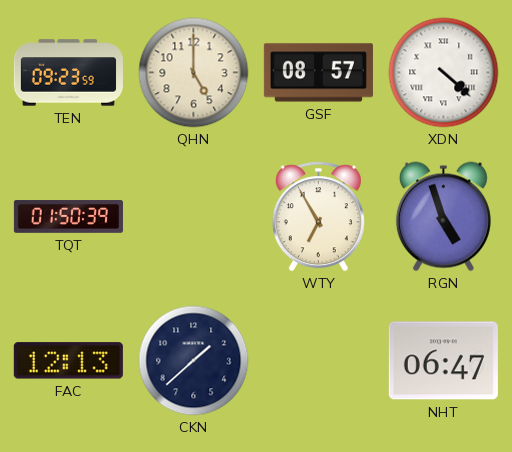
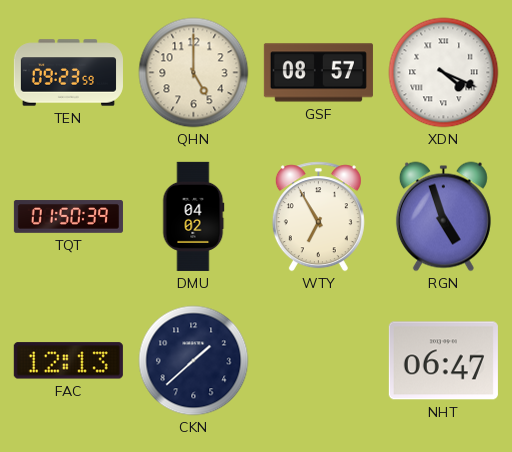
XDN: 4:22 -> 4:19
DMU: none -> 04:02
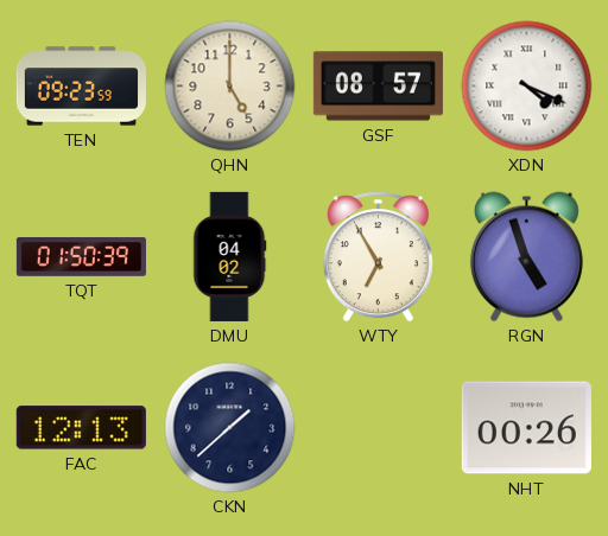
NHT: 06:47 -> 00:26
